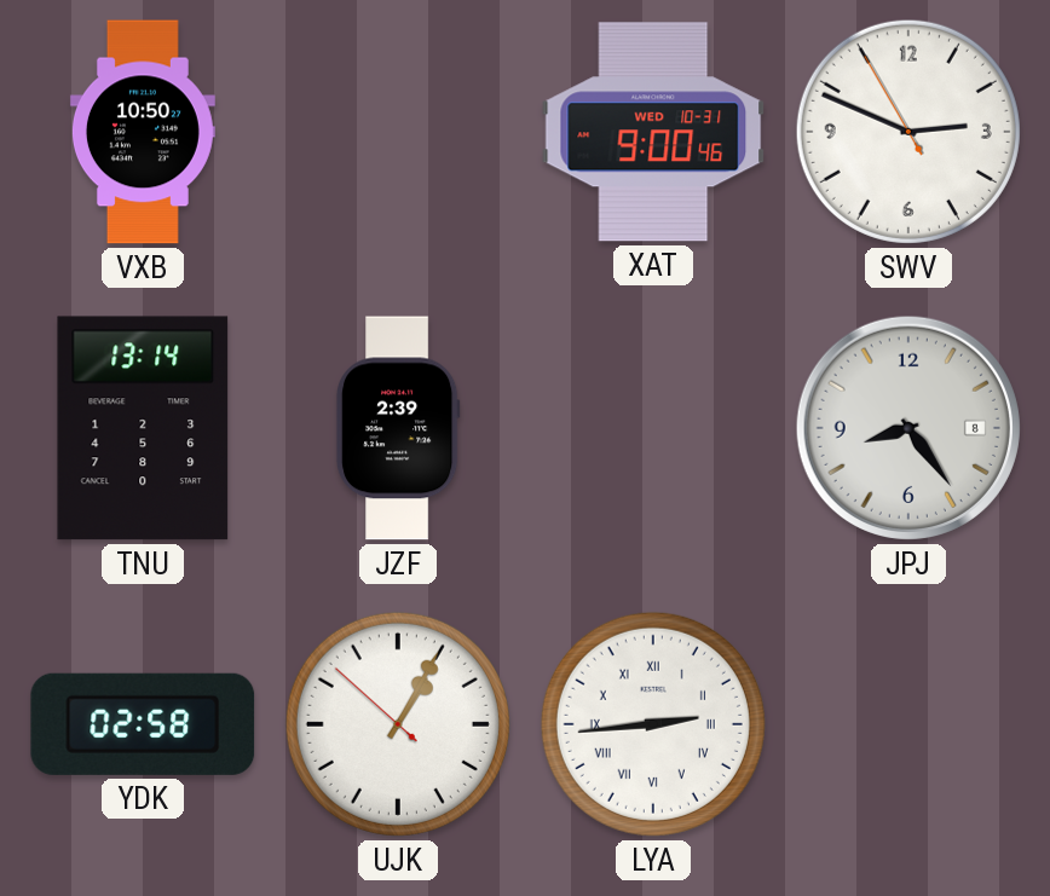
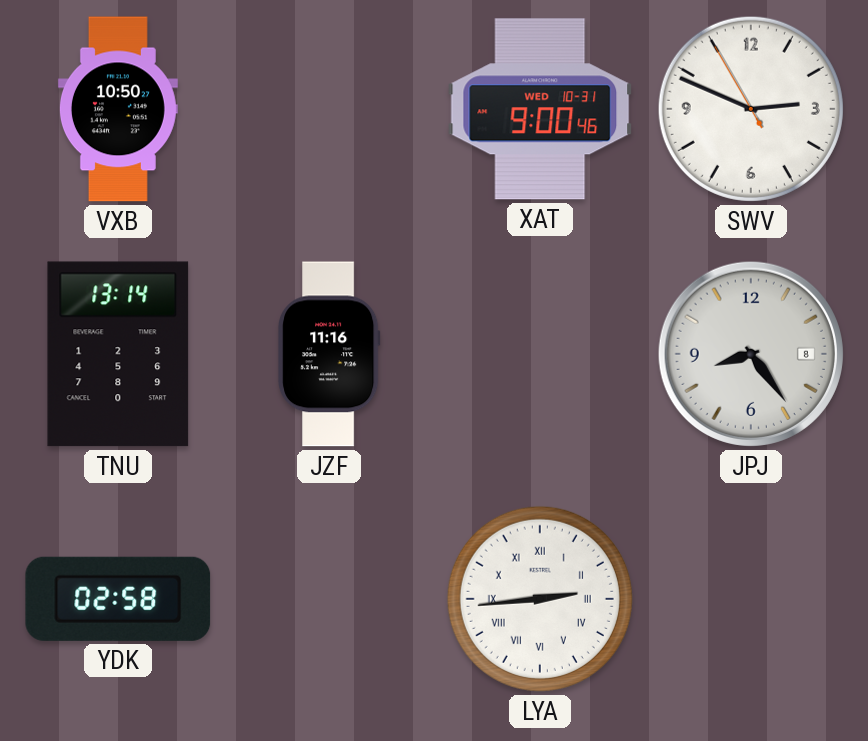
JZF: 2:39 -> 11:16
UJK: 1:04 -> none
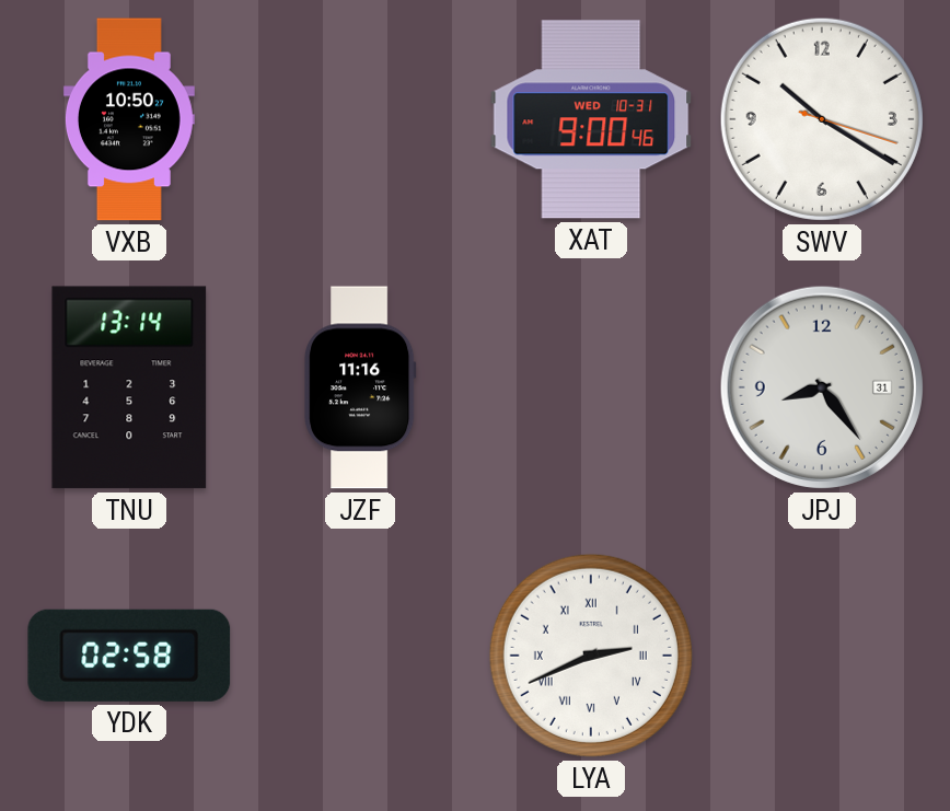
SWV: 2:48 -> 10:20
JPJ date: 8 -> 31
LYA: 2:44 -> 2:41
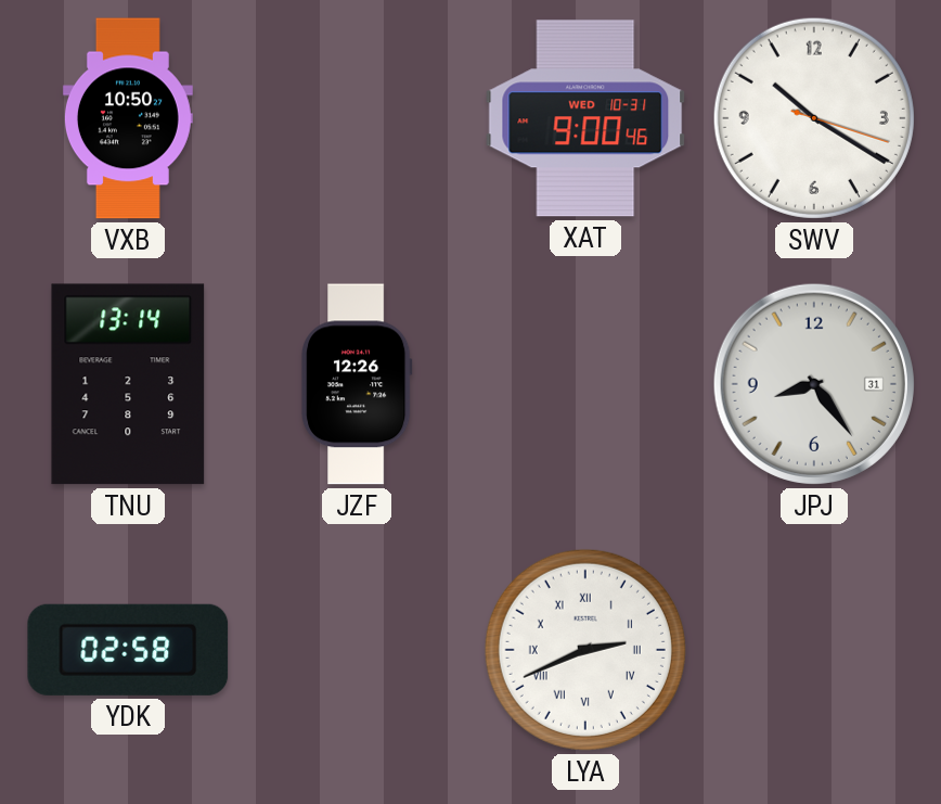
JZF: 11:16 -> 12:26
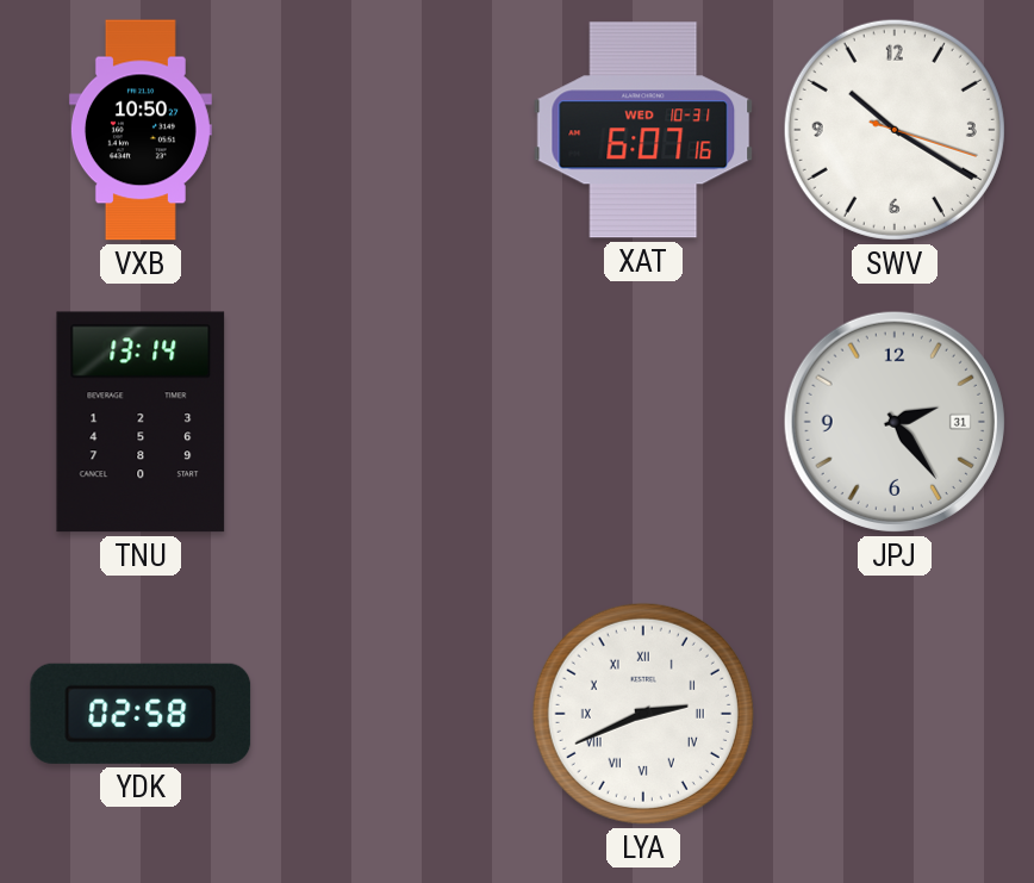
XAT: 9:00 -> 6:07
JZF: 12:26 -> none
JPJ: 8:24 -> 2:24
